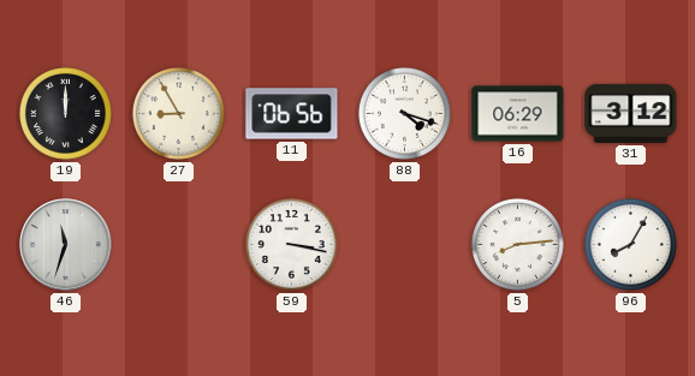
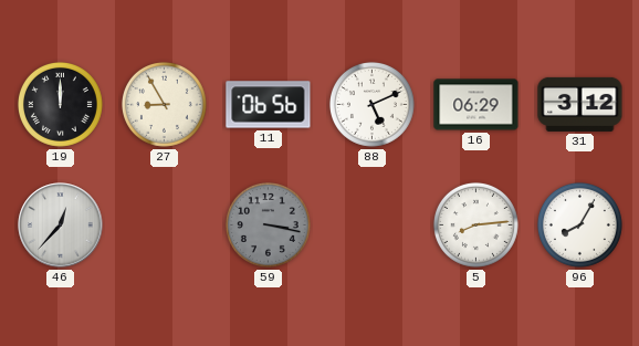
88: 4:18 -> 5:11
46: 11:33 -> 12:37
59 dial: white -> grey
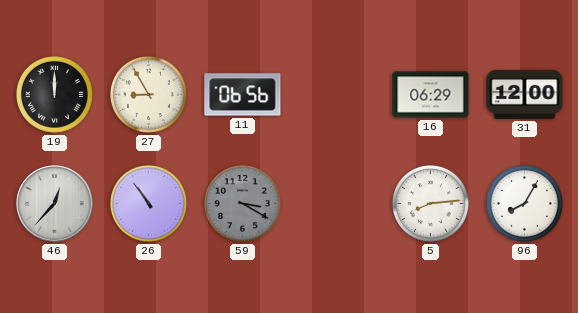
88: 5:11 -> none
31: 3:12 -> 12:00
26: none -> 10:54
59: 3:17 -> 3:20
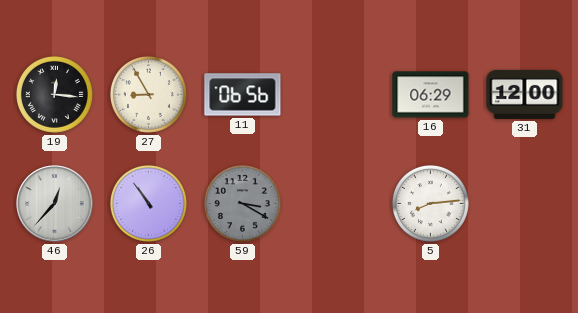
19: 12:00 -> 12:16
96: 8:05 -> none
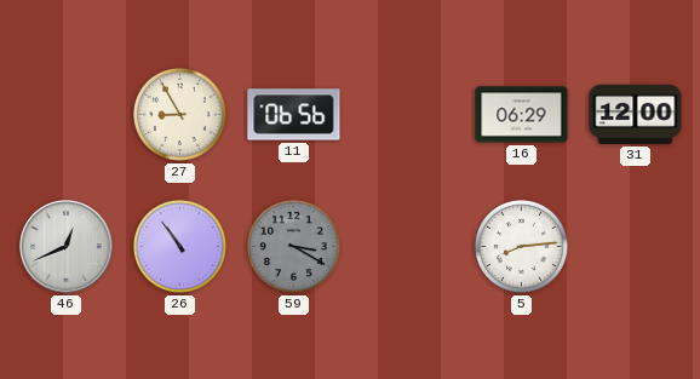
19: 12:16 -> none
46: 12:37 -> 12:41
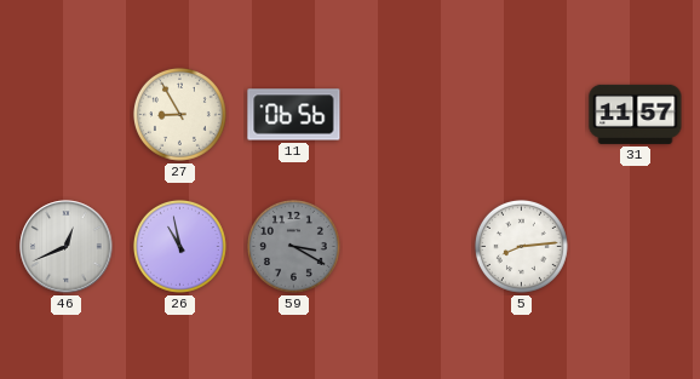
16: 06:29 -> none
31: 12:00 -> 11:57
26: 10:54 -> 10:58
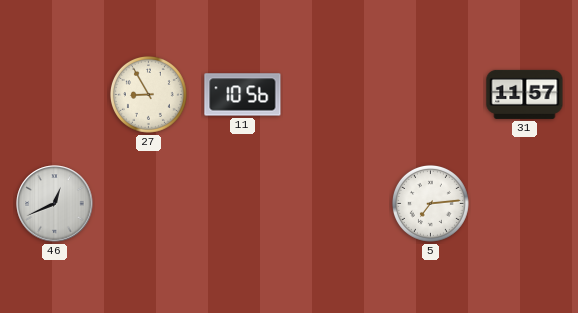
11: 06:56 -> 10:56
26: 10:58 -> none
59: 3:20 -> none
5: 8:14 -> 7:14
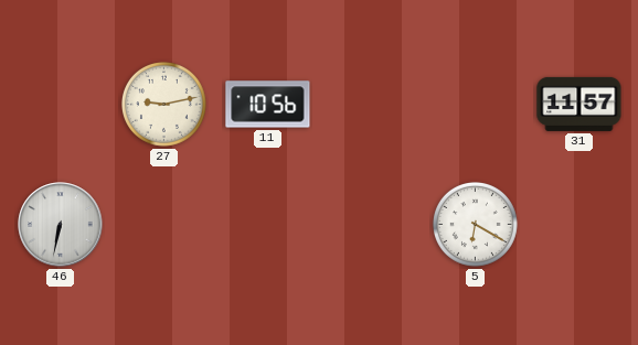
27: 8:55 -> 9:13
46: 12:41 -> 6:32
5: 7:14 -> 6:20
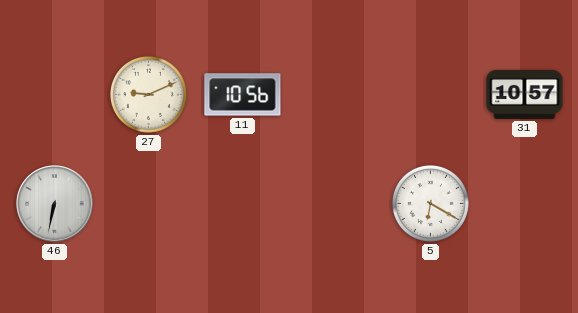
27: 9:13 -> 9:11
31: 11:57 -> 10:57
